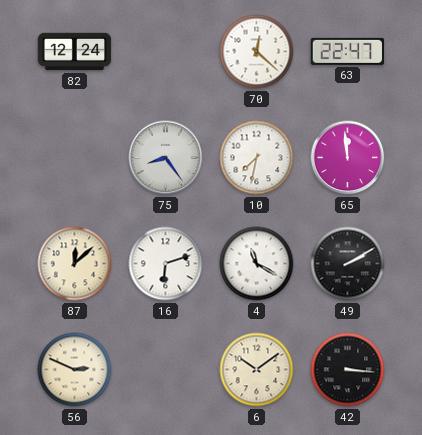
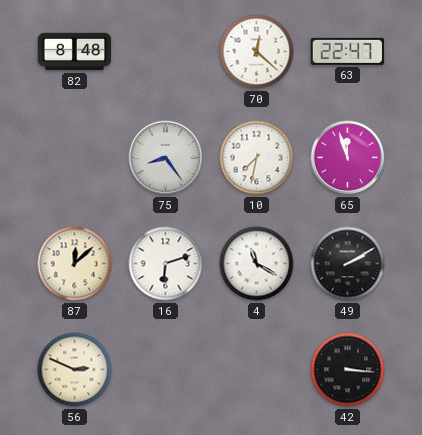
82: 12:24 -> 8:48
65: 11:59 -> 11:57
6: 10:09 -> none
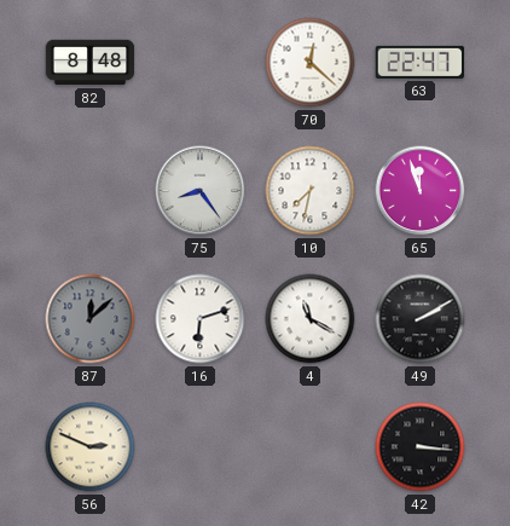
87 dial: cream -> grey
